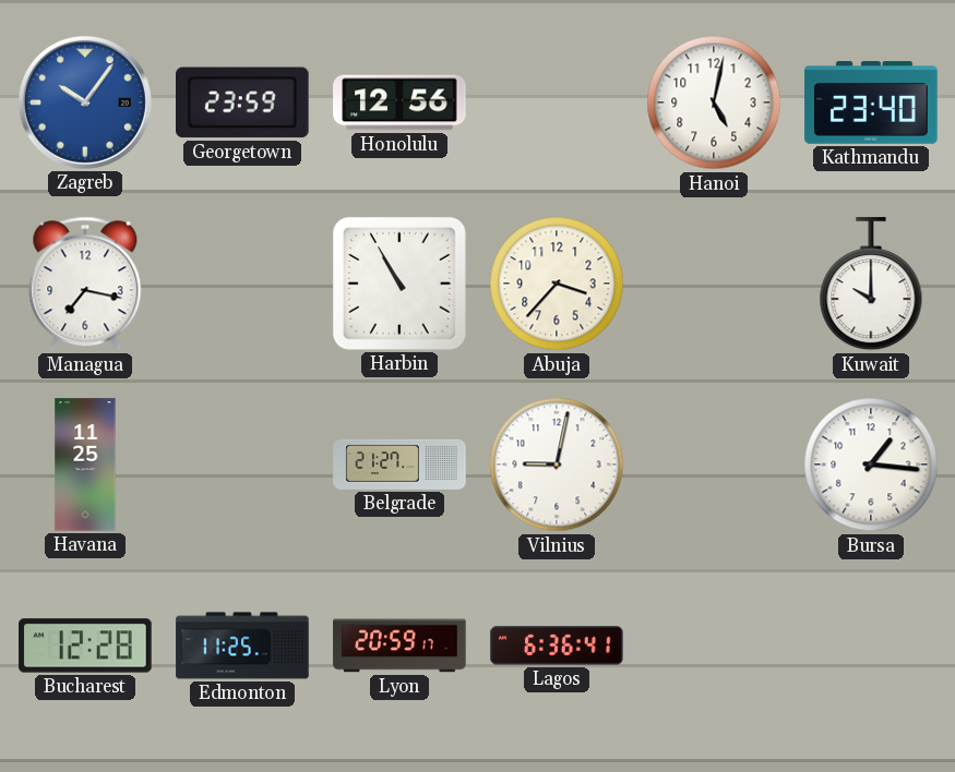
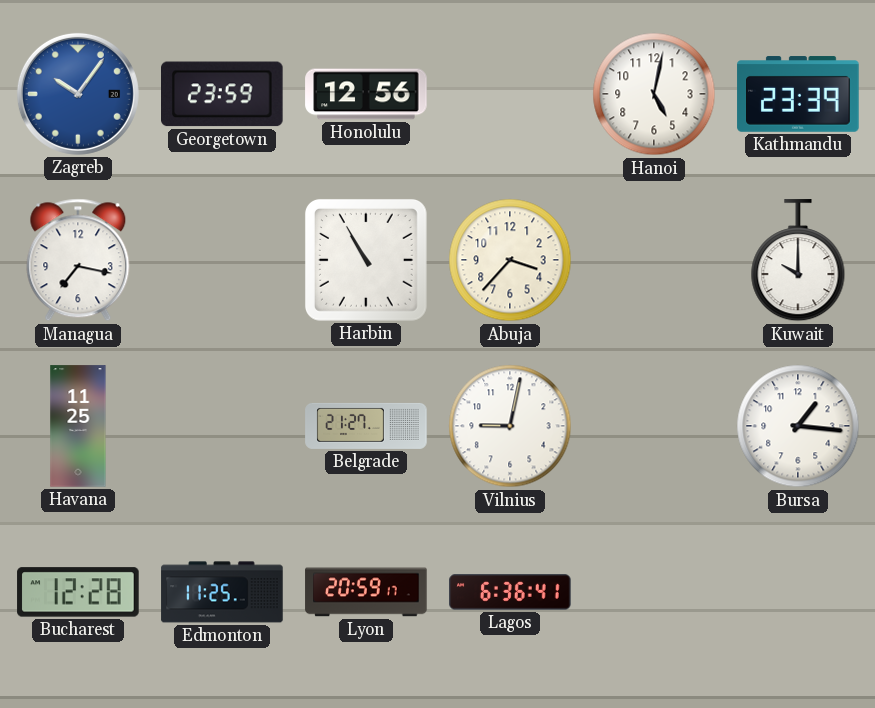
Kathmandu: 23:40 -> 23:39
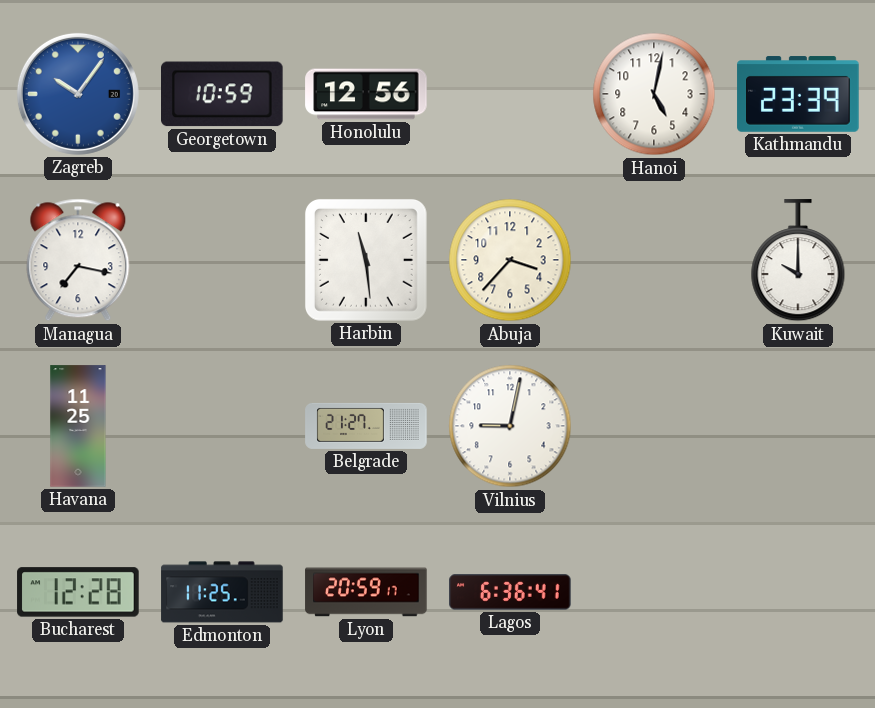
Georgetown: 23:59 -> 10:59
Harbin: 10:55 -> 11:29
Bursa: 1:16 -> none
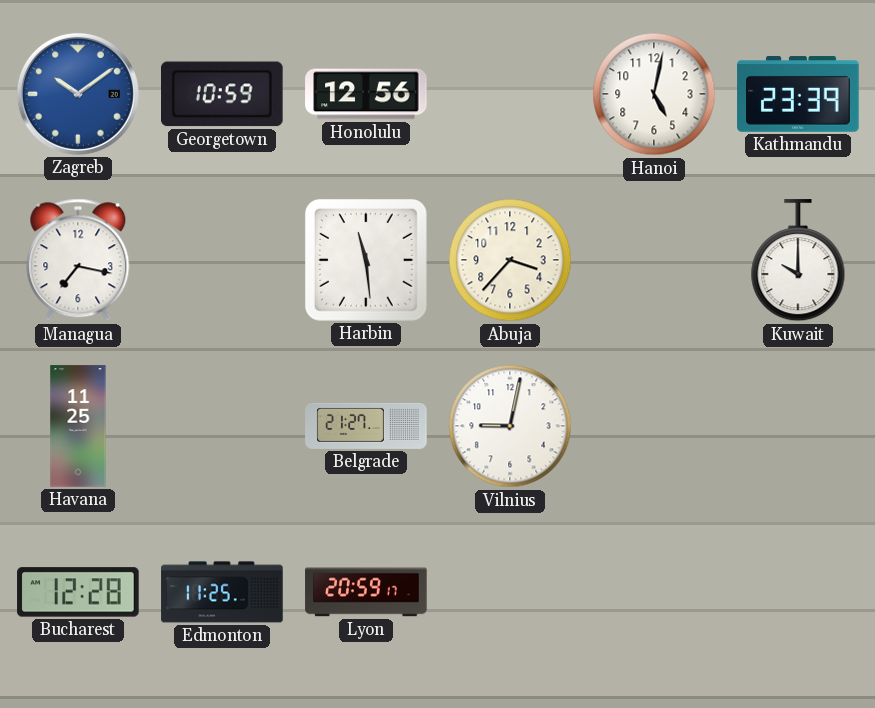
Zagreb: 10:06 -> 10:09
Lagos: 6:36 -> none
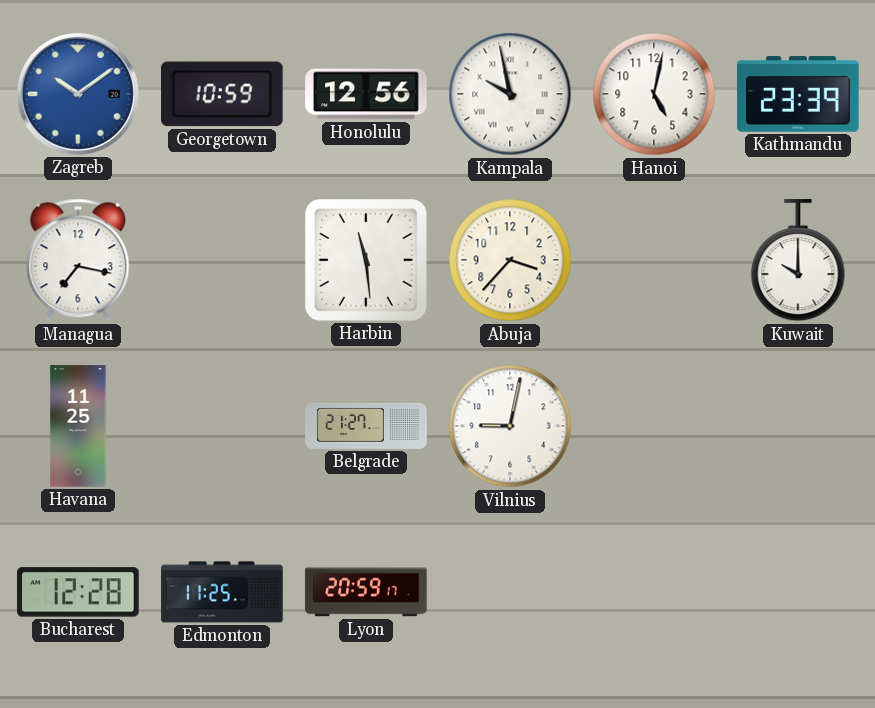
Kampala: none -> 9:58
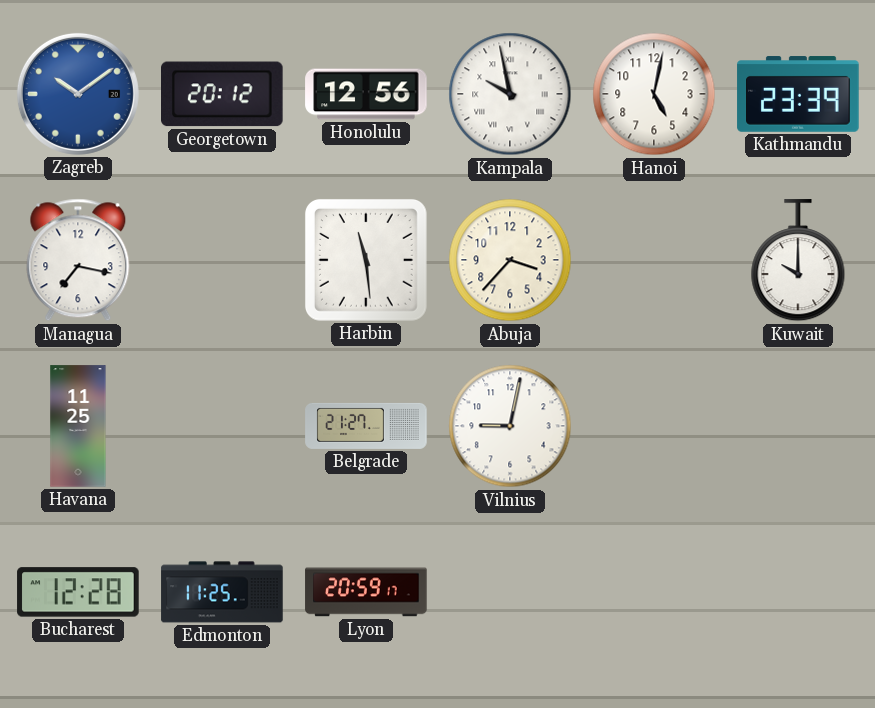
Georgetown: 10:59 -> 20:12
